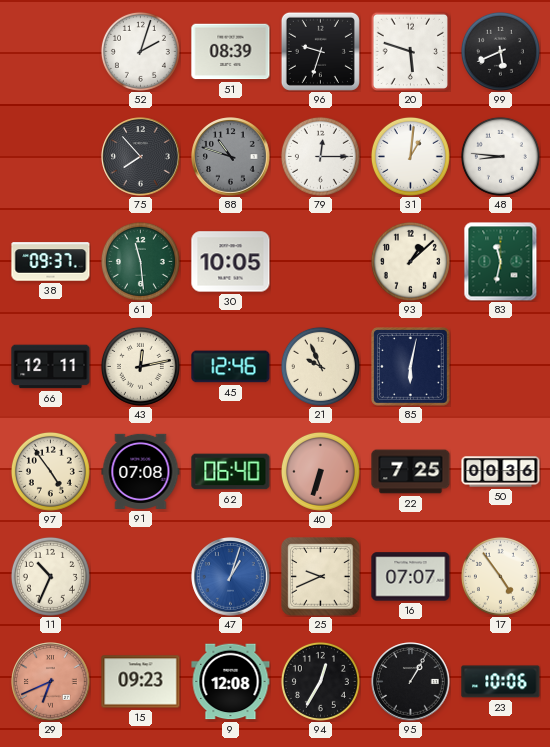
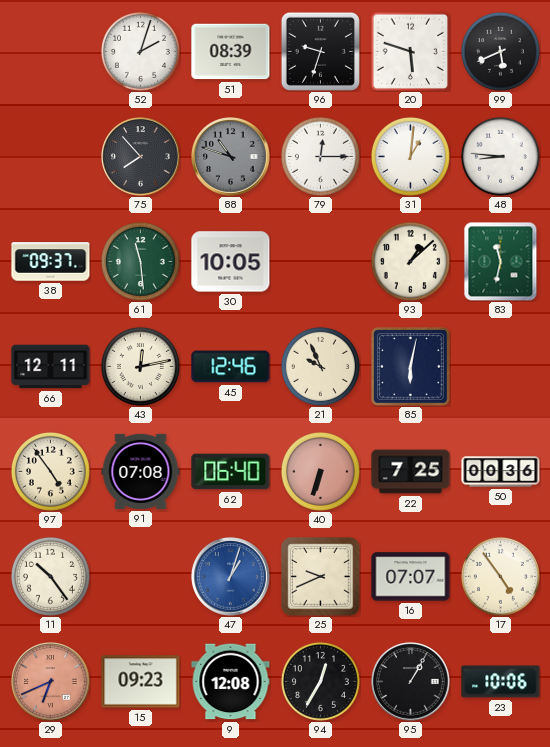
11: 10:34 -> 10:24
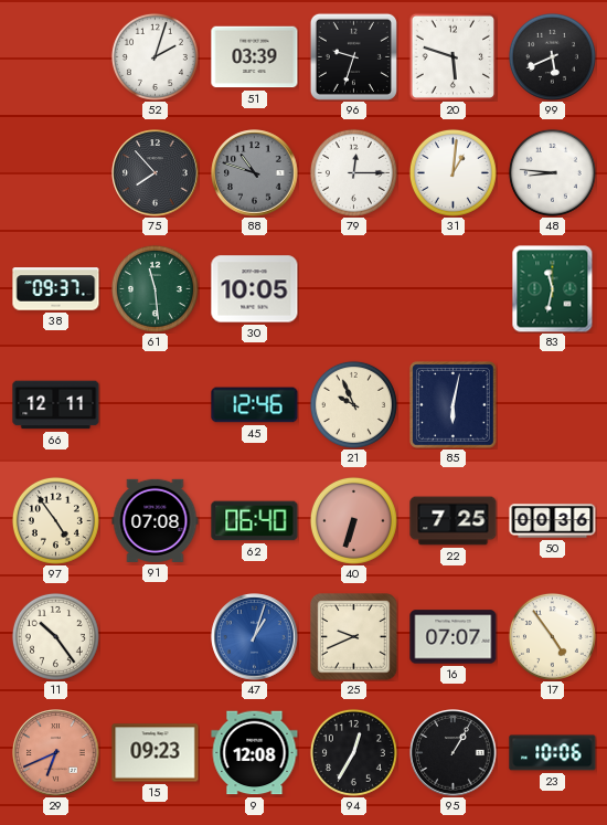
51: 08:39 -> 03:39
93: 1:08 -> none
43: 12:13 -> none
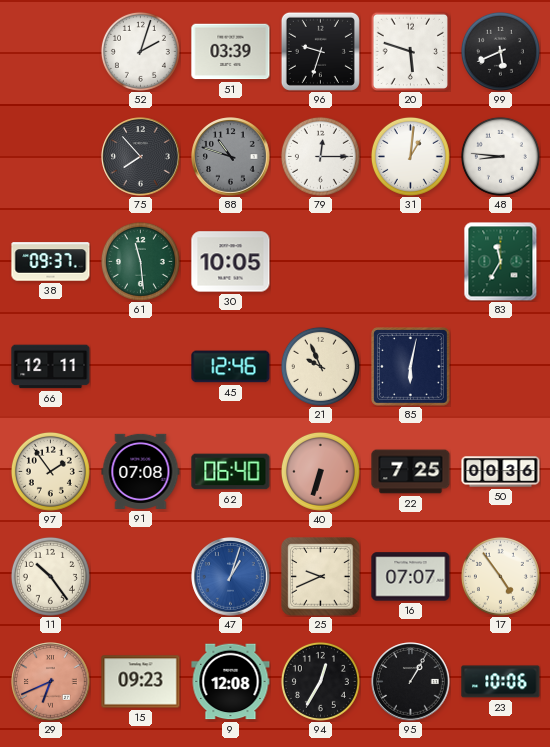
83: 11:32 -> 11:35
97: 4:54 -> 1:54
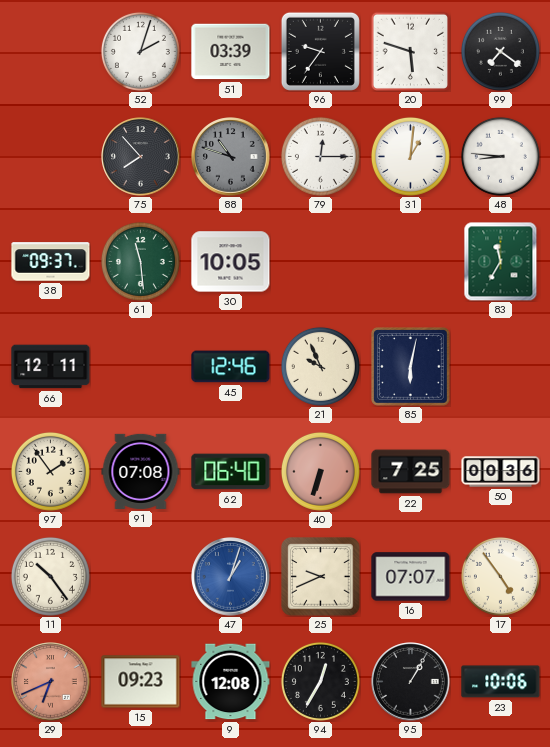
96: 9:33 -> 9:36
99: 5:41 -> 7:21
